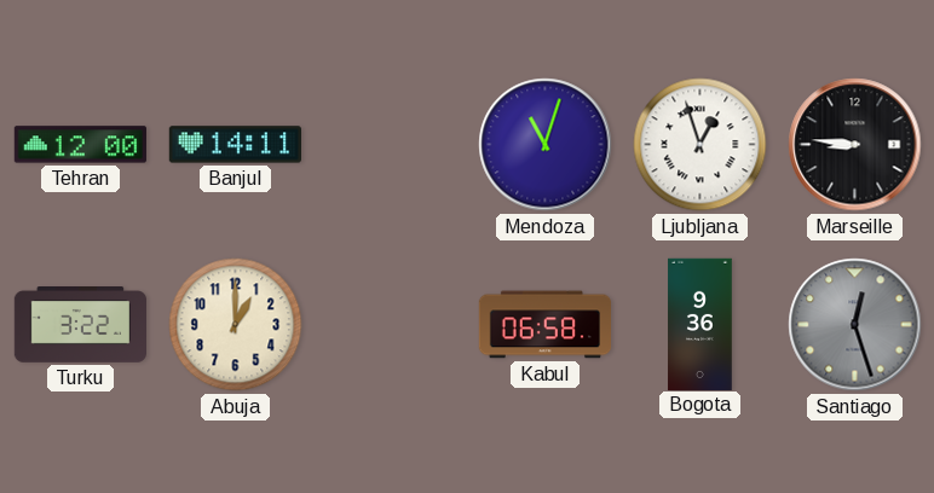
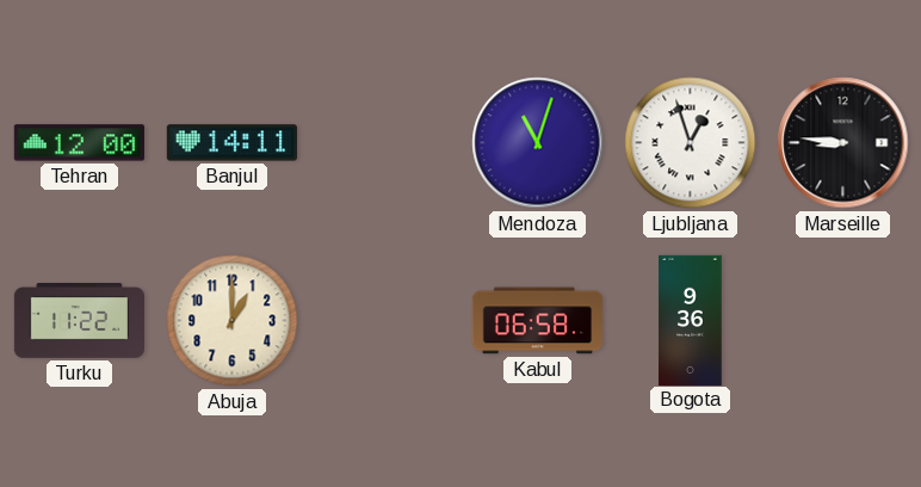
Turku: 3:22 -> 11:22
Santiago: 12:27 -> none
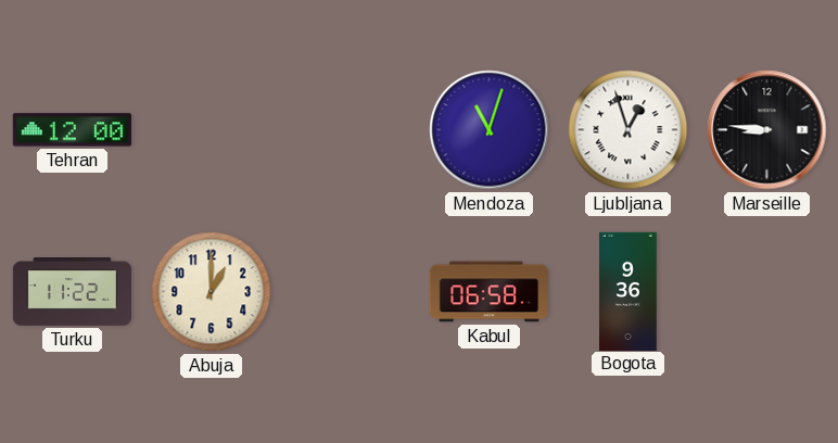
Banjul: 14:11 -> none
